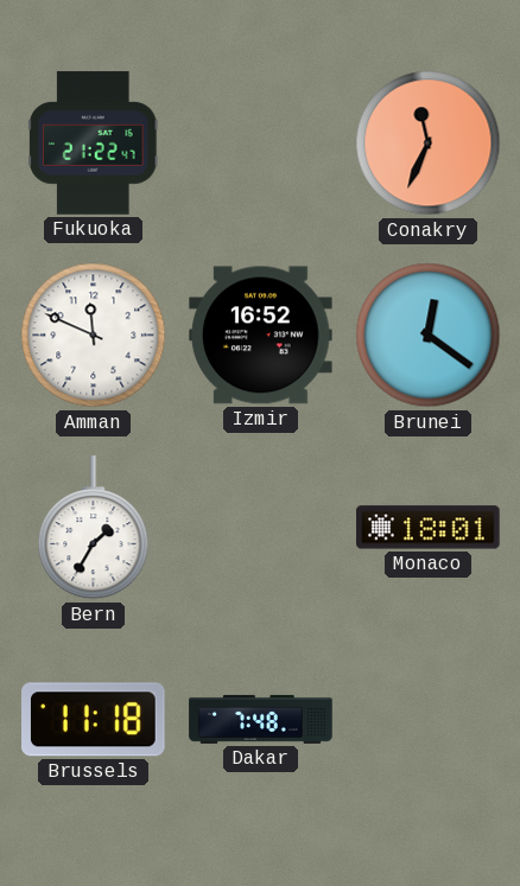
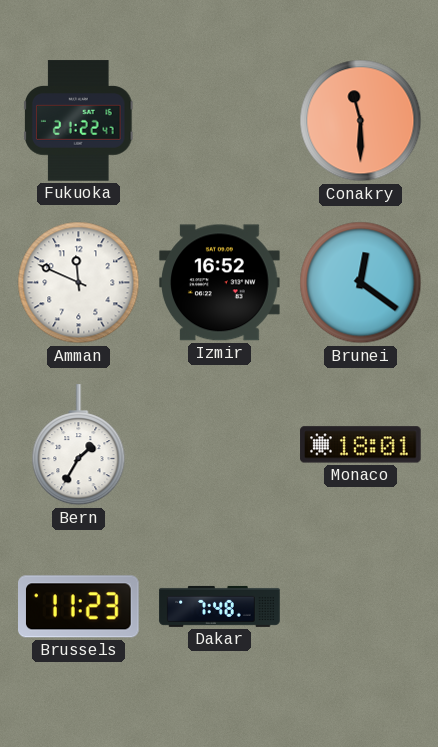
Conakry: 11:34 -> 11:30
Brussels: 11:18 -> 11:23
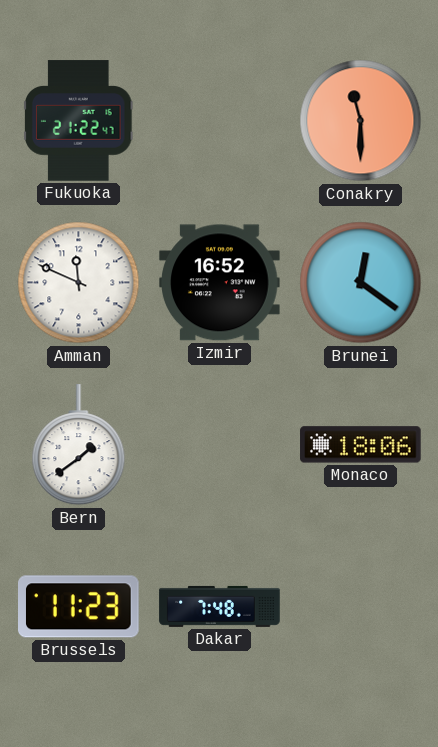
Bern: 1:35 -> 1:39
Monaco: 18:01 -> 18:06
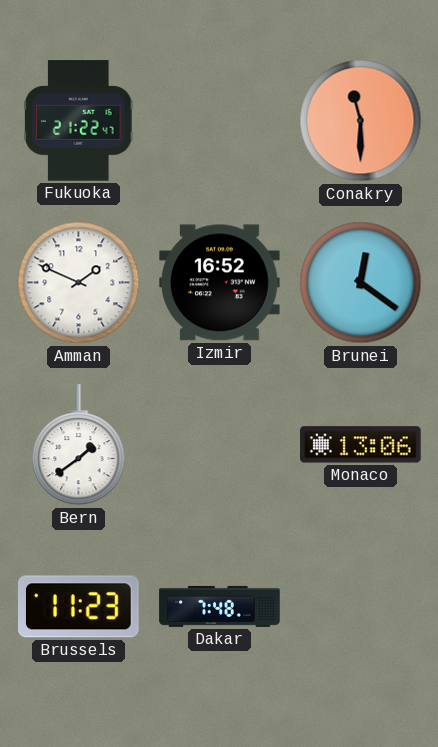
Amman: 11:49 -> 1:49
Monaco: 18:06 -> 13:06
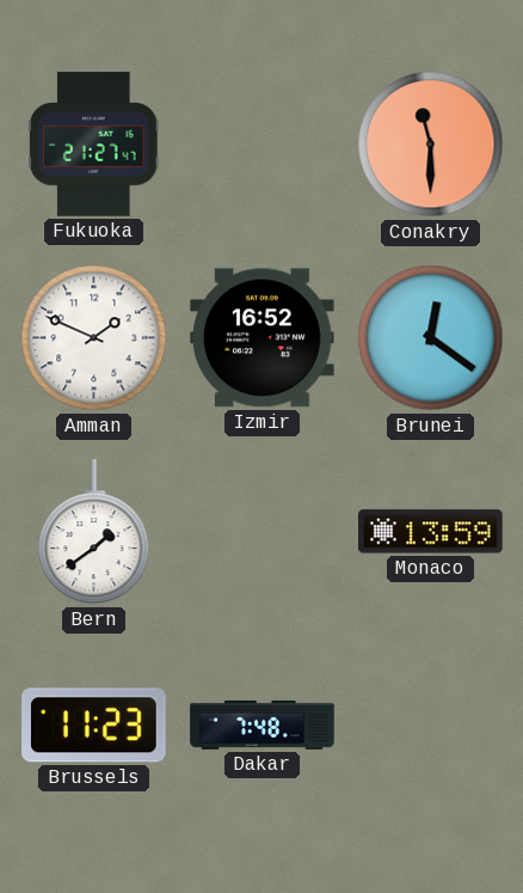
Fukuoka: 21:22 -> 21:27
Monaco: 13:06 -> 13:59
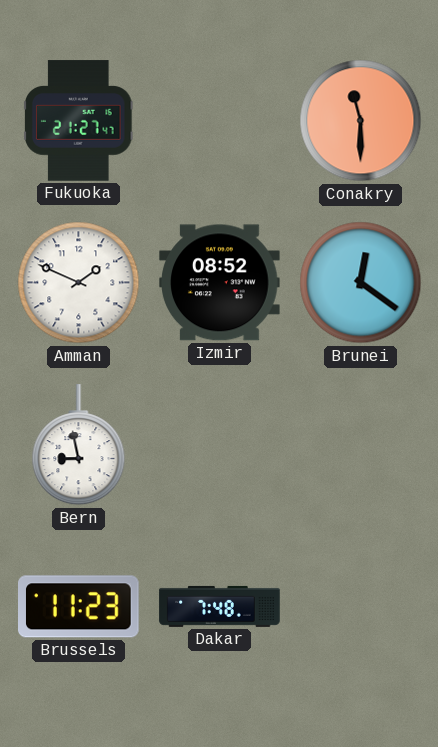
Izmir: 16:52 -> 08:52
Bern: 1:39 -> 8:58
Monaco: 13:59 -> none
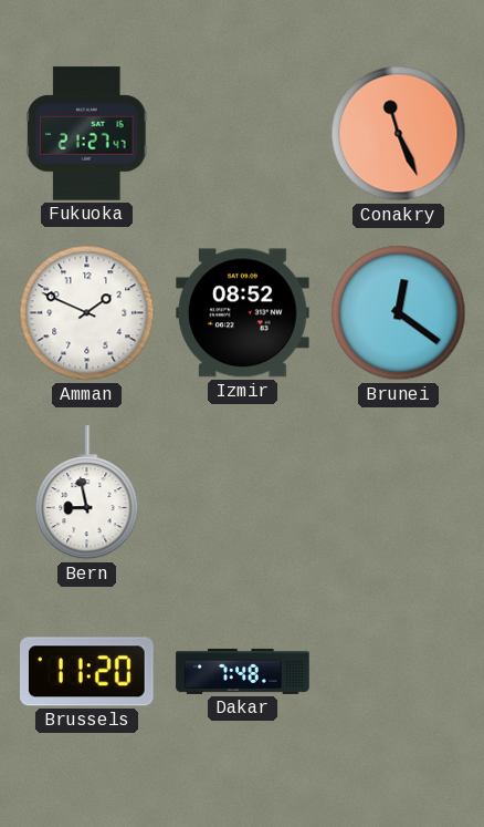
Conakry: 11:30 -> 11:26
Brussels: 11:23 -> 11:20
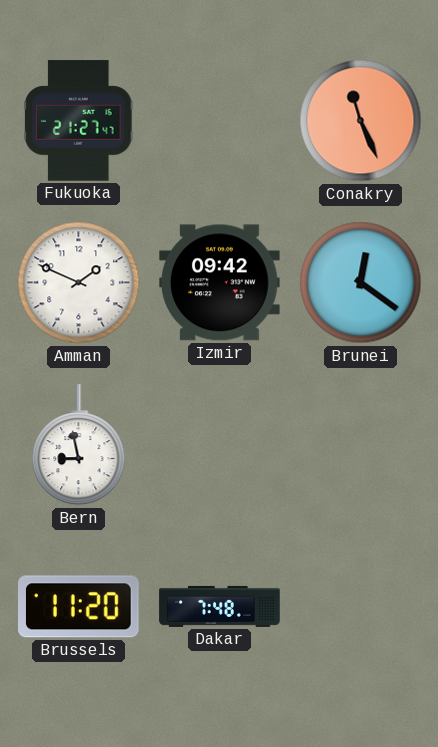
Izmir: 08:52 -> 09:42
